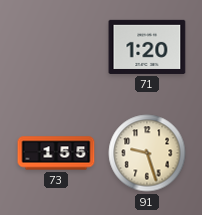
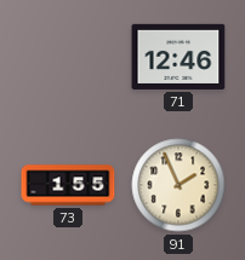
71: 1:20 -> 12:46
91: 9:27 -> 1:56
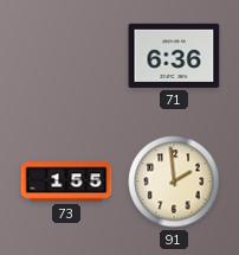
71: 12:46 -> 6:36
91: 1:56 -> 1:59
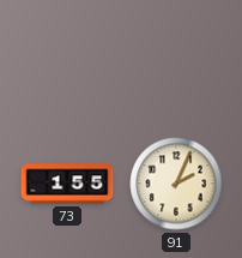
71: 6:36 -> none
91: 1:59 -> 2:04
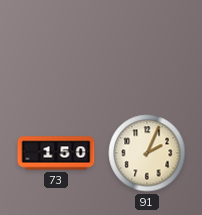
73: 1:55 -> 1:50
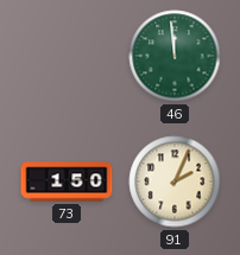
46: none -> 11:59
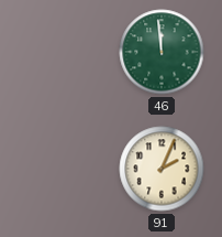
73: 1:50 -> none
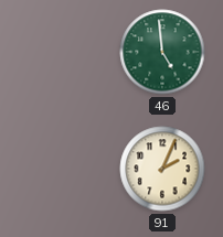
46: 11:59 -> 4:59
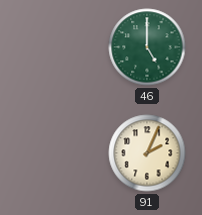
46: 4:59 -> 5:00
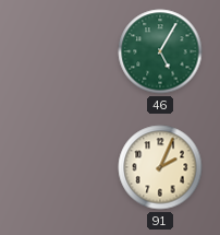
46: 5:00 -> 5:05
